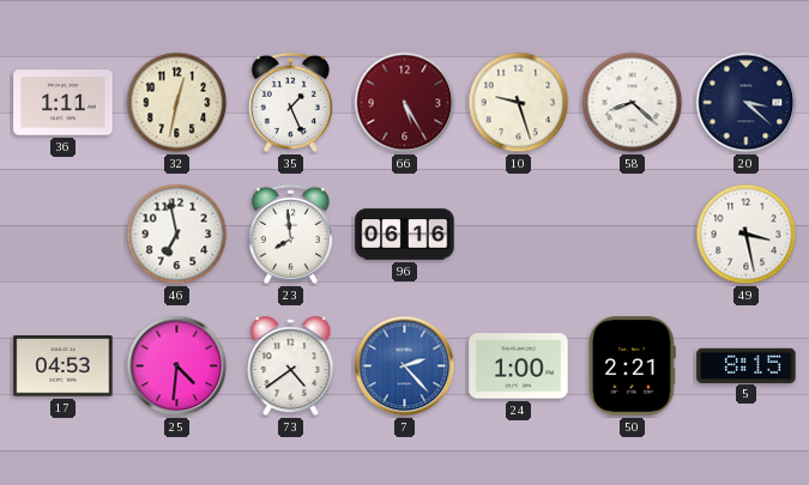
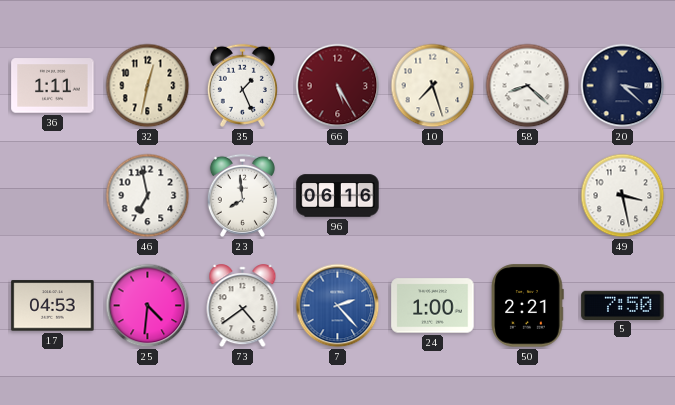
10: 9:27 -> 7:27
5: 8:15 -> 7:50
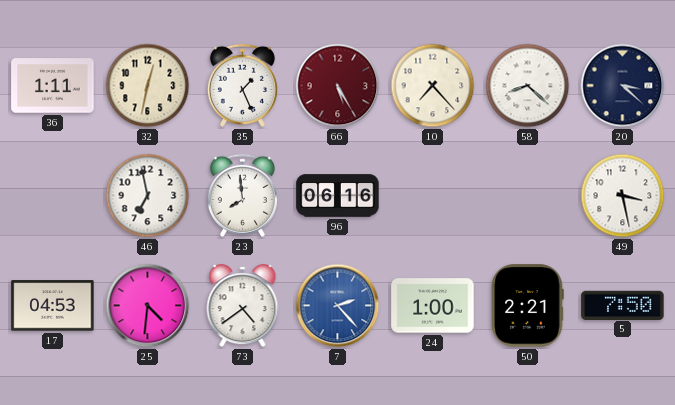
10: 7:27 -> 7:23
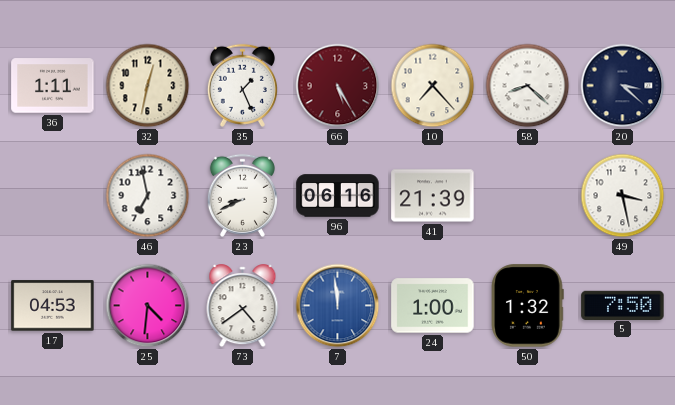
23: 7:59 -> 8:41
41: none -> 21:39
7: 2:23 -> 11:59
50: 2:21 -> 1:32
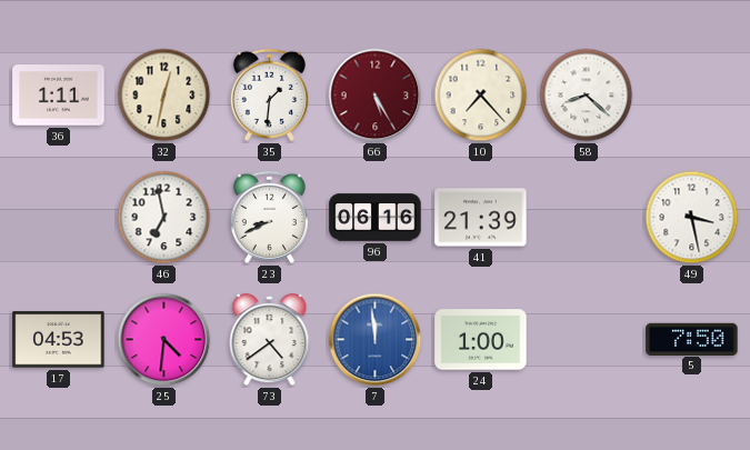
35: 1:26 -> 1:31
20: 3:22 -> none
50: 1:32 -> none
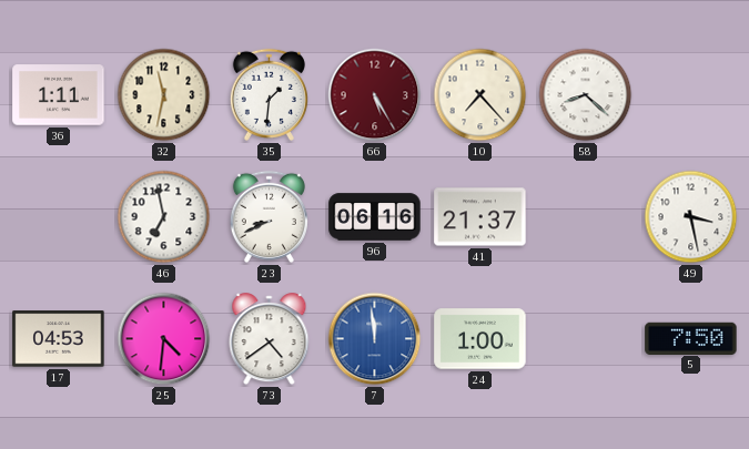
32: 12:32 -> 11:32
41: 21:39 -> 21:37
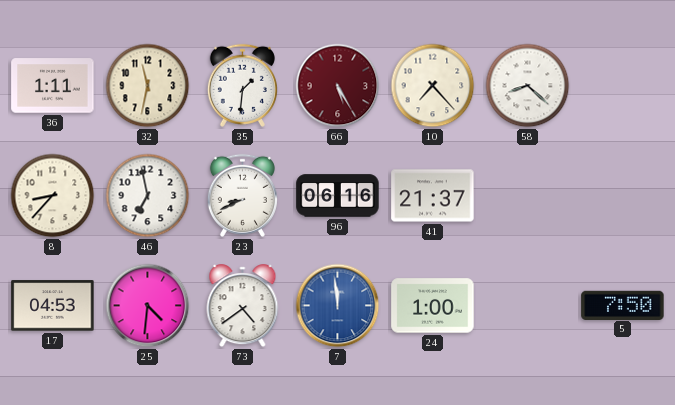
8: none -> 8:37
49: 3:28 -> none
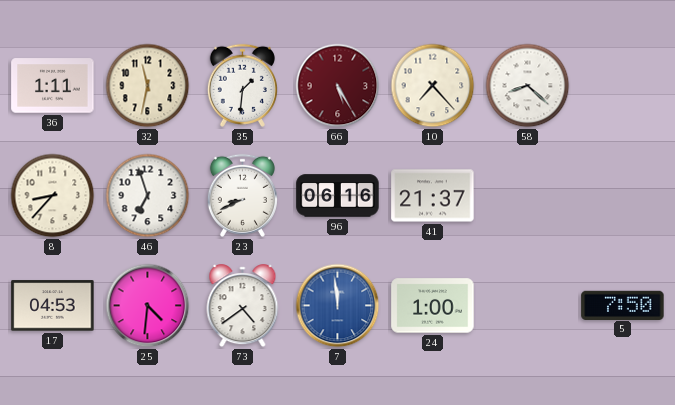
46: 6:58 -> 6:57
